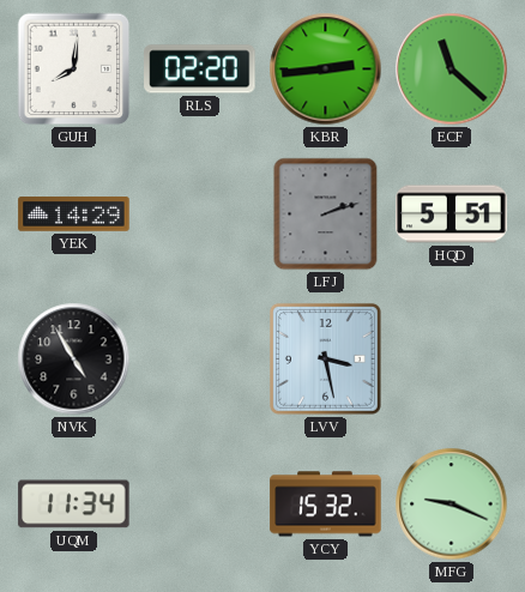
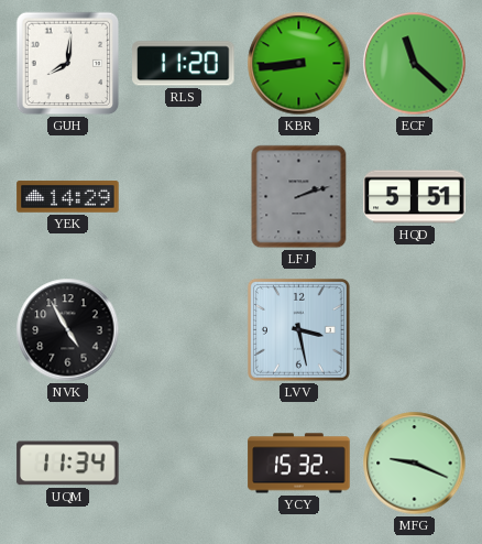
RLS: 02:20 -> 11:20
KBR: 2:44 -> 8:44
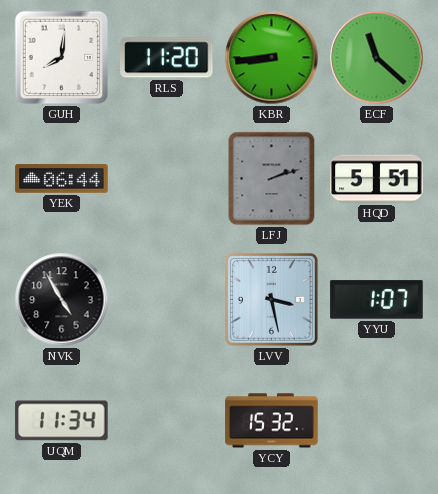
YEK: 14:29 -> 06:44
YYU: none -> 1:07
MFG: 9:19 -> none
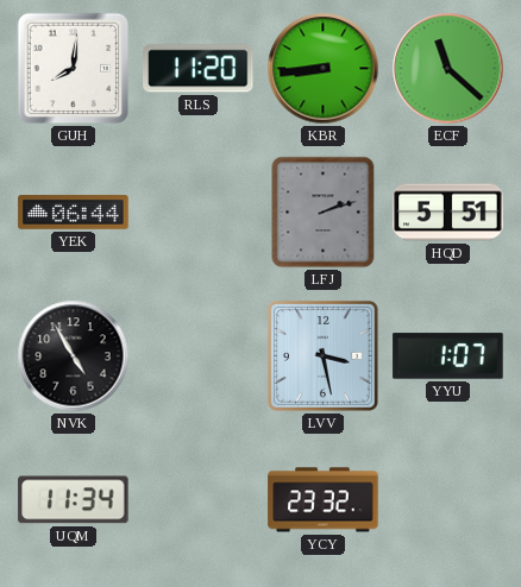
YCY: 15:32 -> 23:32
